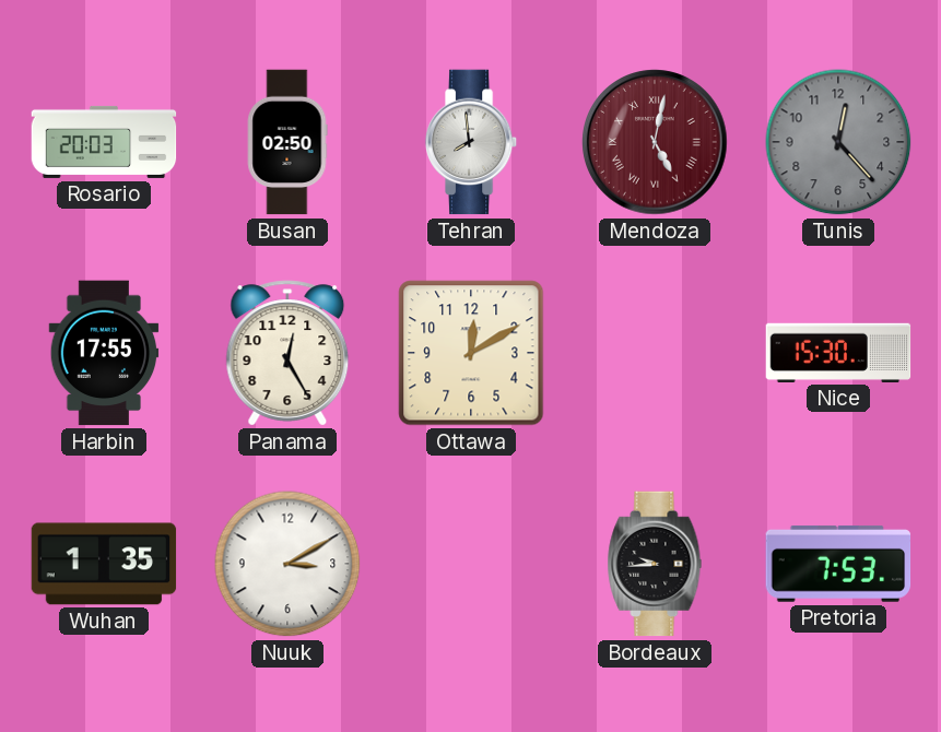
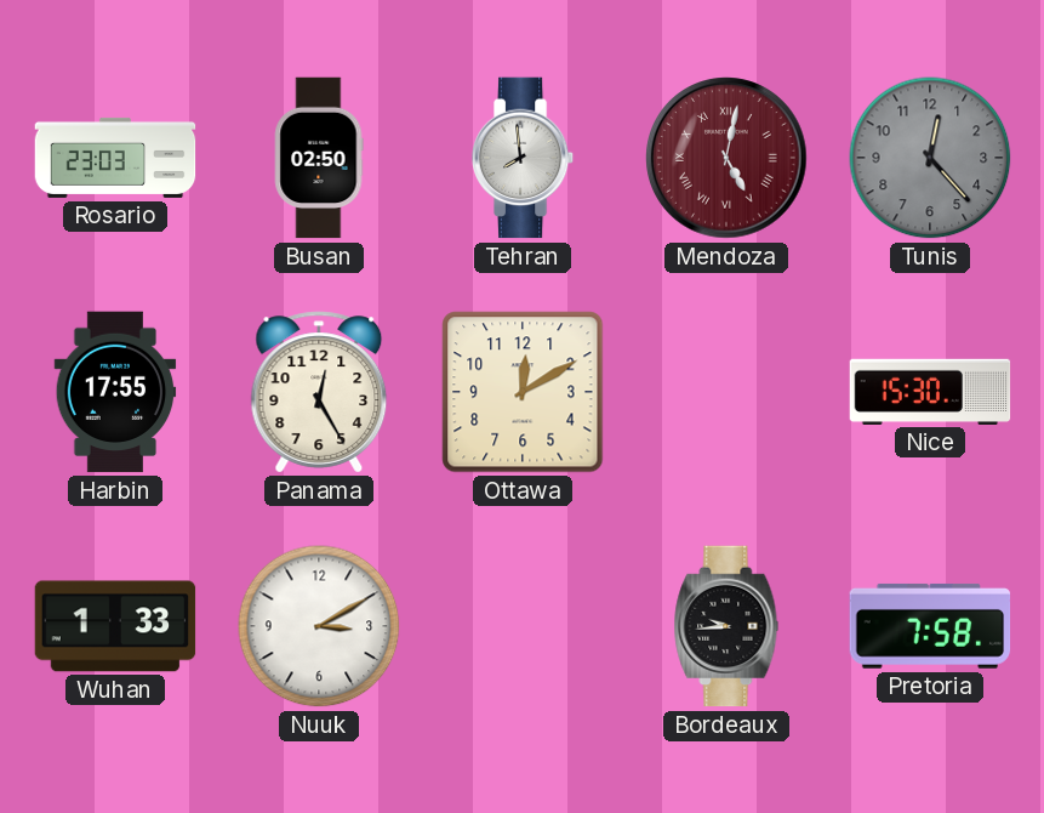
Rosario: 20:03 -> 23:03
Wuhan: 1:35 -> 1:33
Pretoria: 7:53 -> 7:58
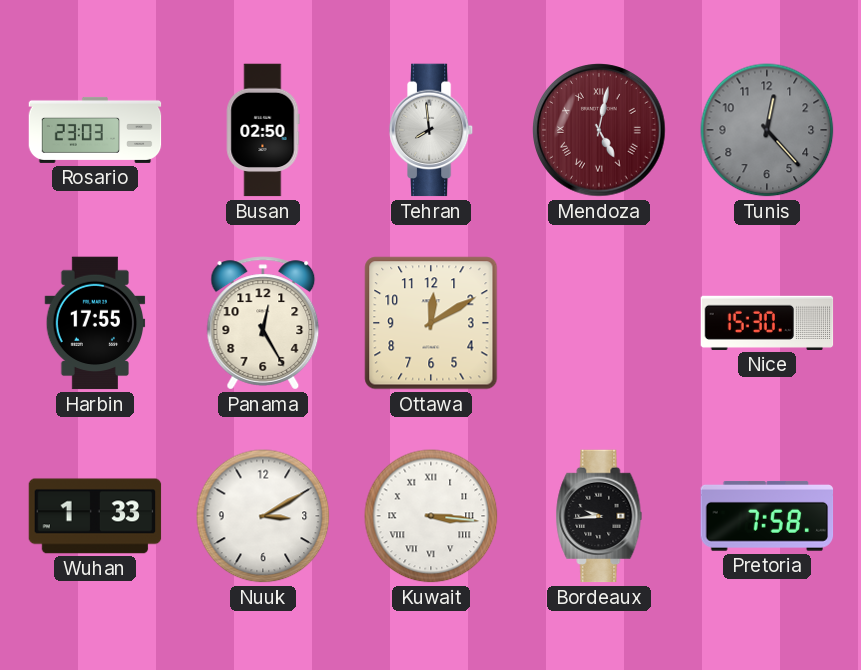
Kuwait: none -> 3:16
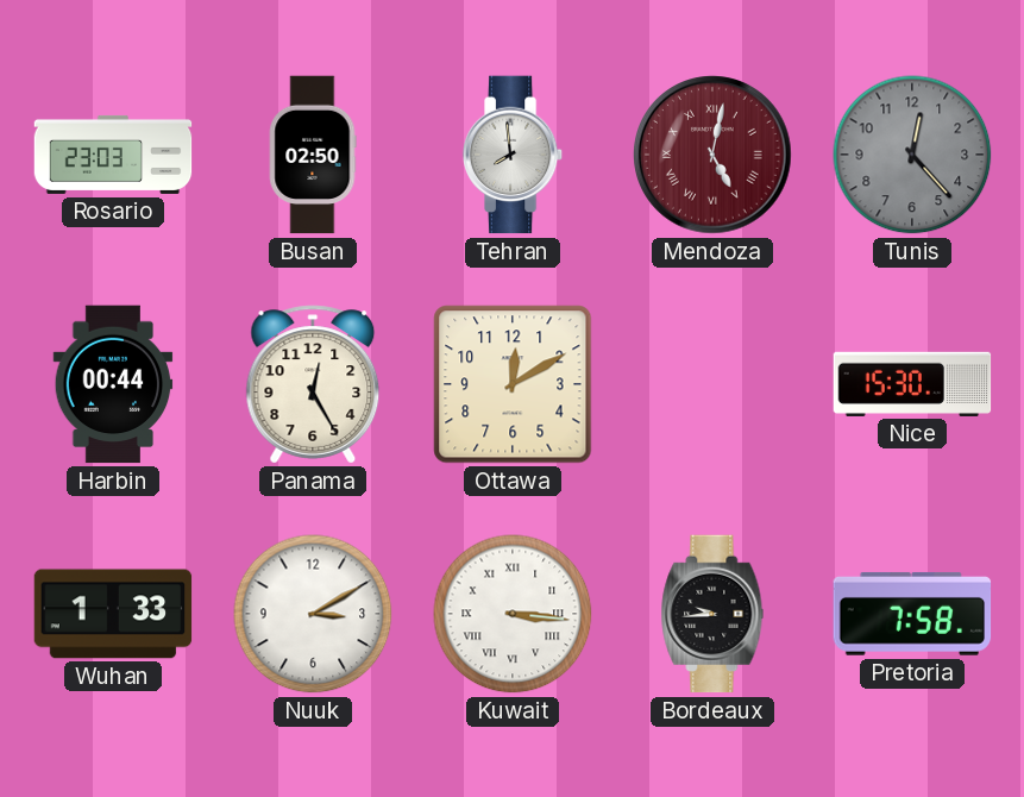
Harbin: 17:55 -> 00:44
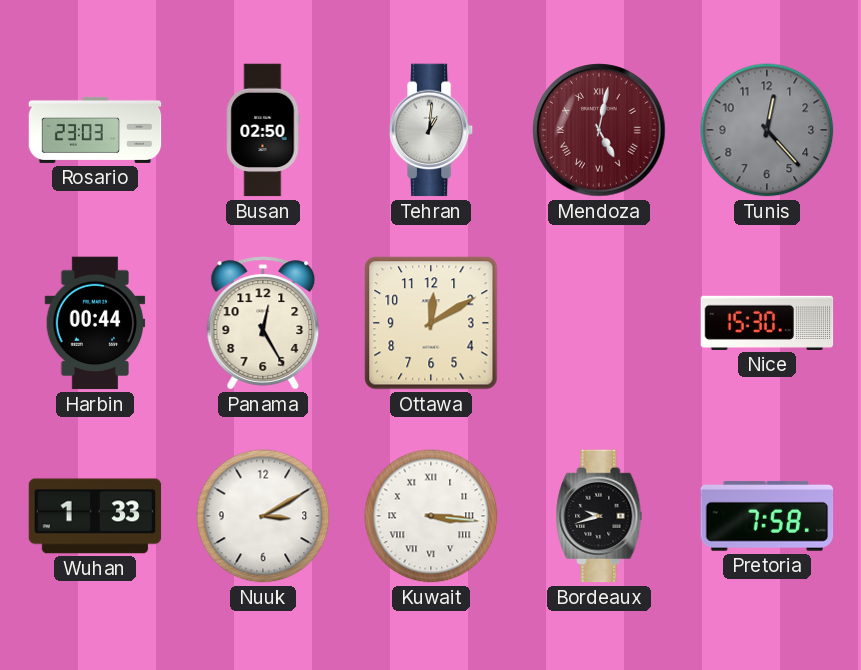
Tehran: 7:59 -> 1:01
Bordeaux: 9:44 -> 9:42
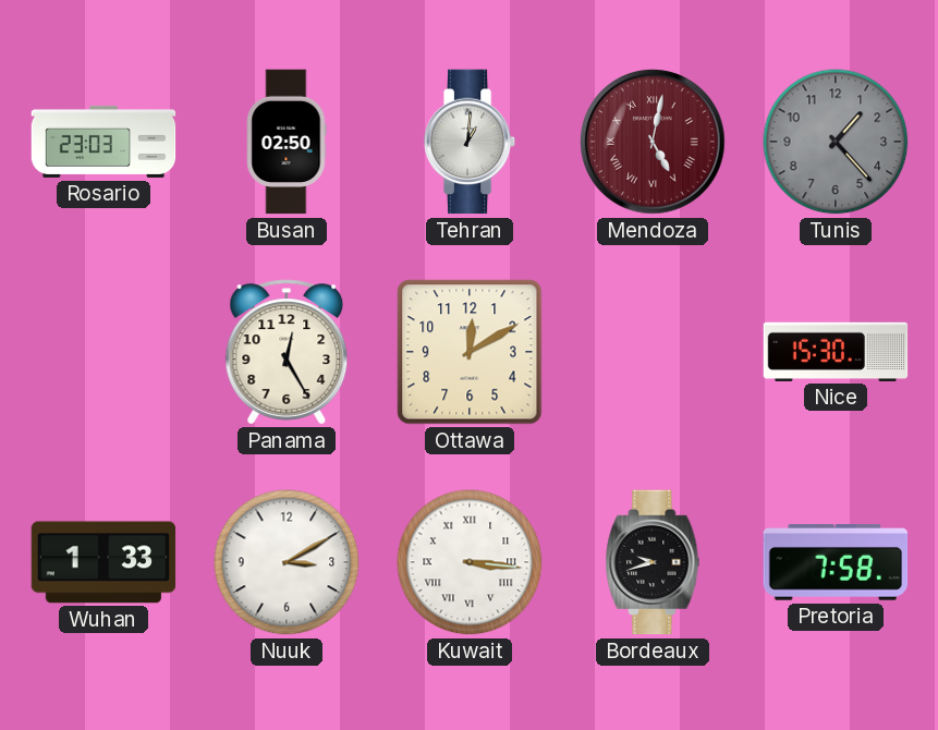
Tunis: 12:23 -> 1:23
Harbin: 00:44 -> none
